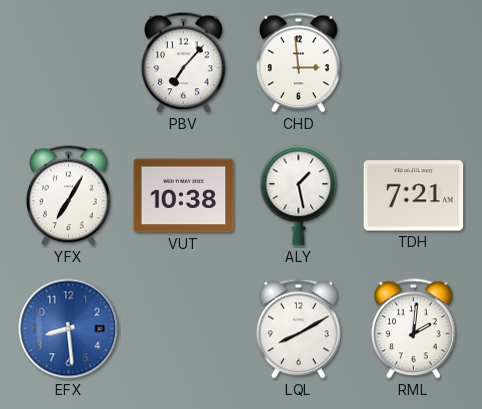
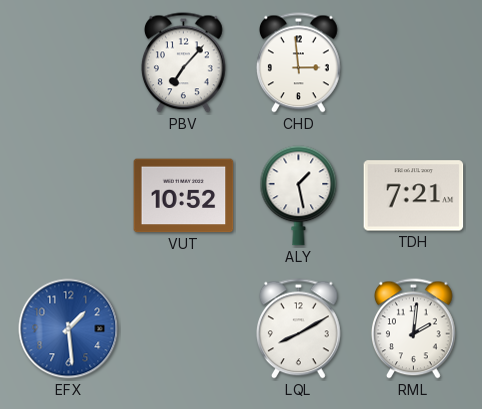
YFX: 7:05 -> none
VUT: 10:38 -> 10:52
EFX: 8:29 -> 1:29
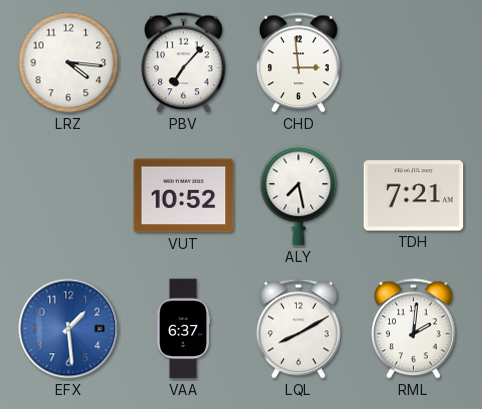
LRZ: none -> 4:16
ALY: 1:28 -> 7:28
VAA: none -> 6:37
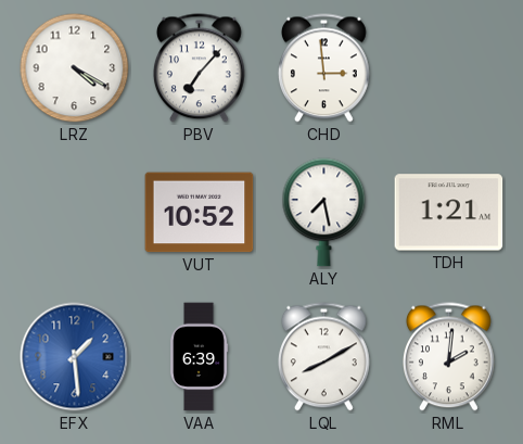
LRZ: 4:16 -> 4:20
TDH: 7:21 -> 1:21
VAA: 6:37 -> 6:39
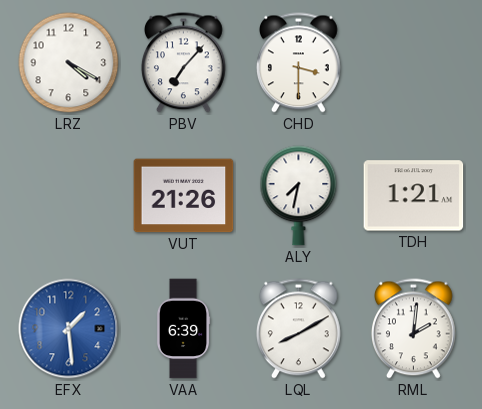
CHD: 2:59 -> 3:30
VUT: 10:52 -> 21:26
ALY: 7:28 -> 7:32
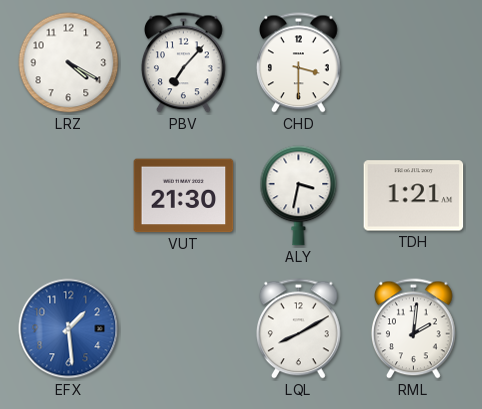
VUT: 21:26 -> 21:30
ALY: 7:32 -> 3:32
VAA: 6:39 -> none
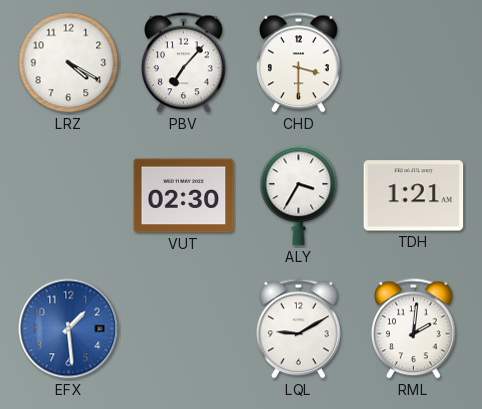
VUT: 21:30 -> 02:30
ALY: 3:32 -> 3:35
LQL: 8:10 -> 9:10
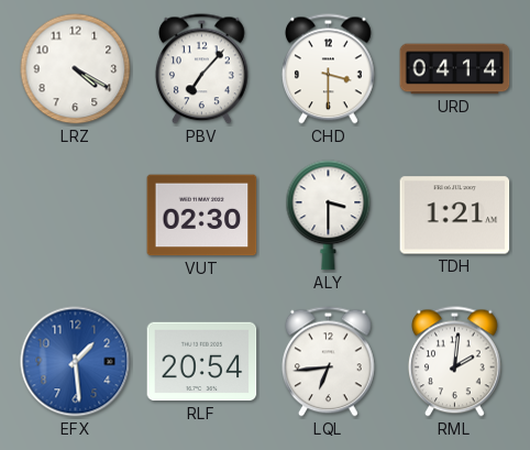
URD: none -> 04:14
ALY: 3:35 -> 3:30
RLF: none -> 20:54
LQL: 9:10 -> 6:44
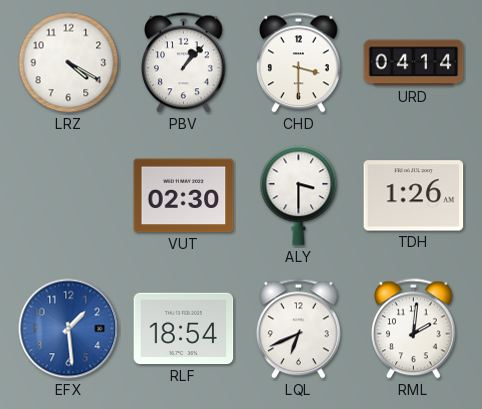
PBV: 7:07 -> 1:07
TDH: 1:21 -> 1:26
RLF: 20:54 -> 18:54
LQL: 6:44 -> 6:41
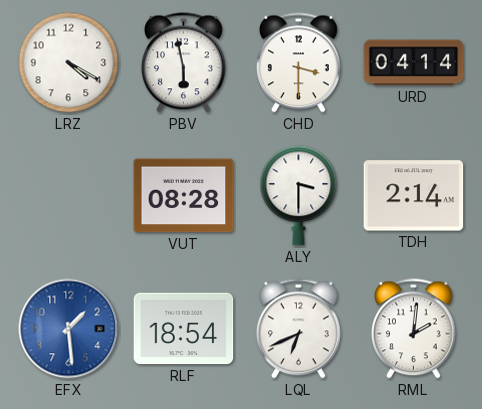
PBV: 1:07 -> 5:58
VUT: 02:30 -> 08:28
TDH: 1:26 -> 2:14
